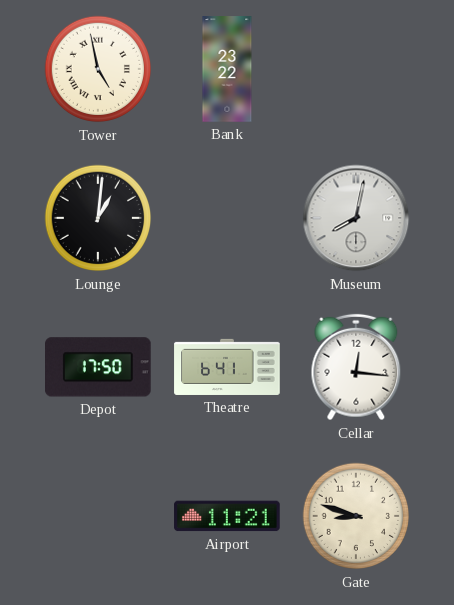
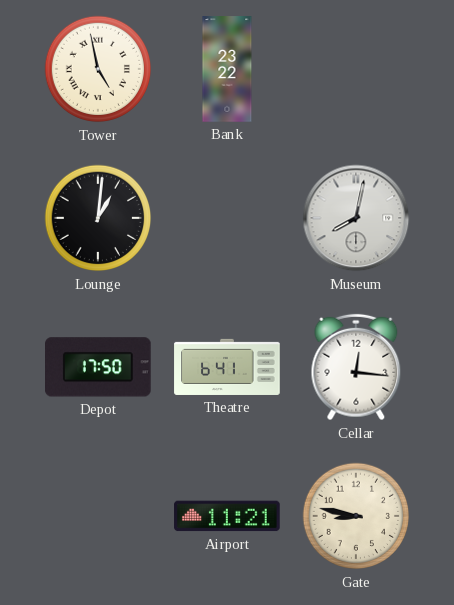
Gate: 8:48 -> 8:47
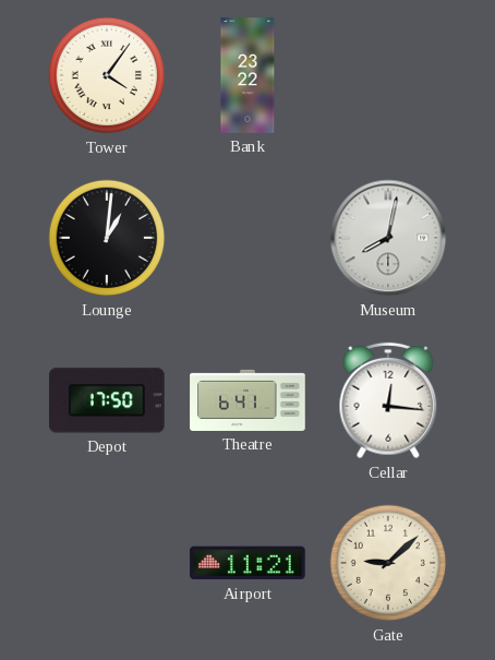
Tower: 4:58 -> 4:06
Gate: 8:47 -> 9:08
